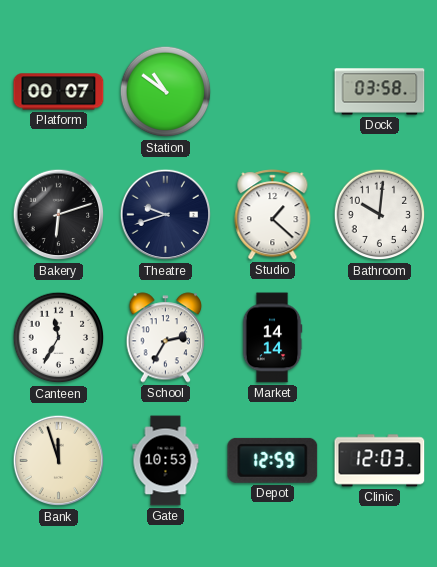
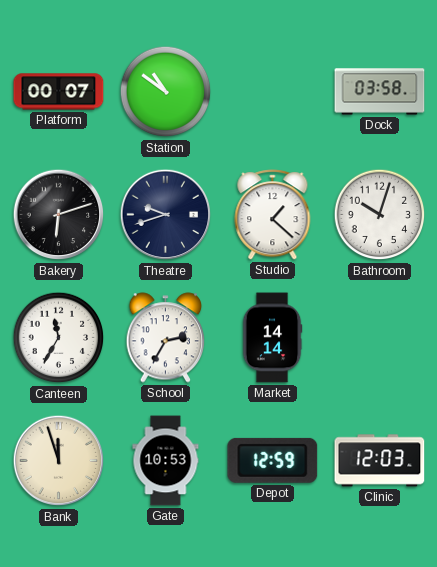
Bathroom: 10:01 -> 10:03
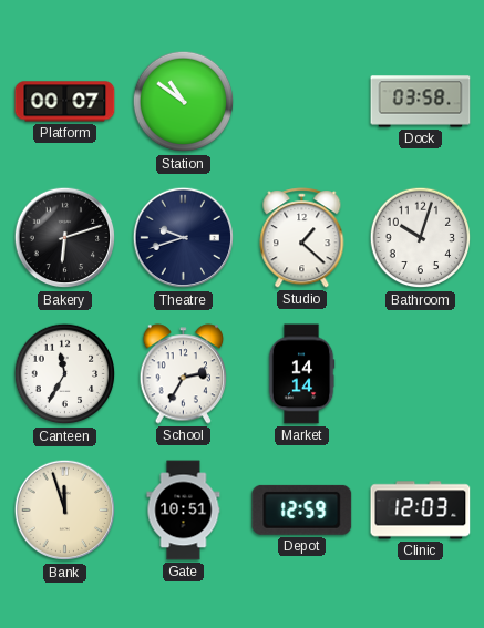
Gate: 10:53 -> 10:51
